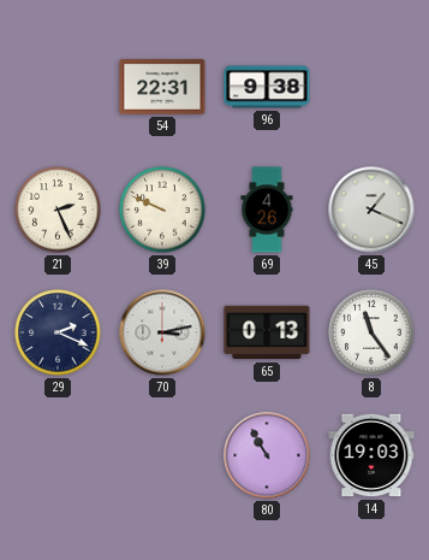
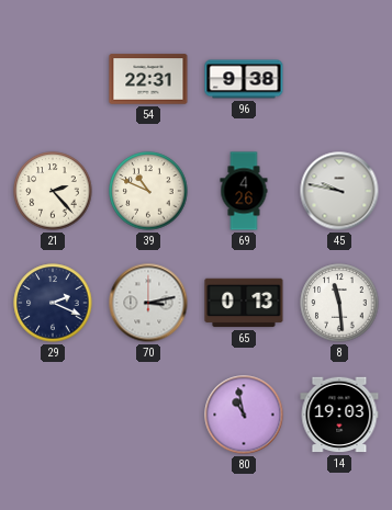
21: 2:26 -> 2:23
39: 9:49 -> 10:49
45: 1:19 -> 9:47
8: 11:24 -> 11:29
80: 10:55 -> 10:58
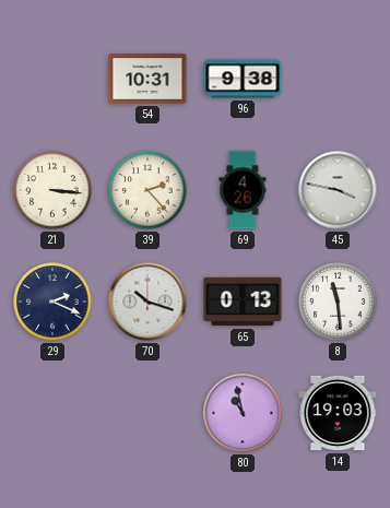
54: 22:31 -> 10:31
21: 2:23 -> 3:16
39: 10:49 -> 2:23
45: 9:47 -> 3:47
70: 3:13 -> 10:18
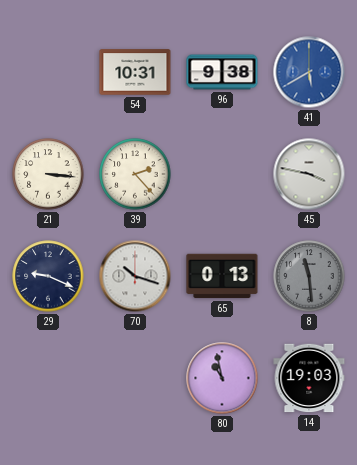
41: none -> 5:40
69: 4:26 -> none
29: 2:19 -> 9:19
8 dial: white -> grey
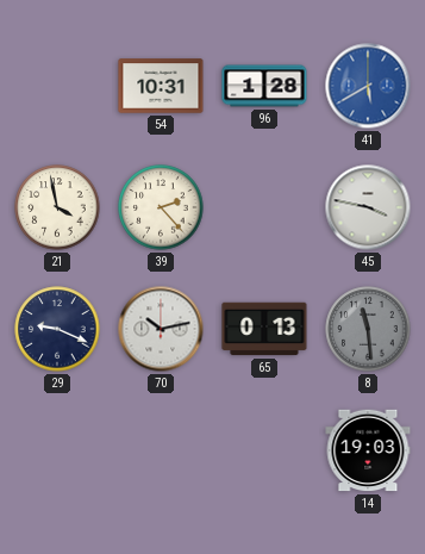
96: 9:38 -> 1:28
21: 3:16 -> 3:58
70: 10:18 -> 10:13
80: 10:58 -> none
